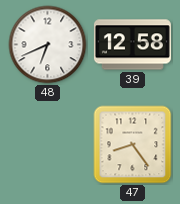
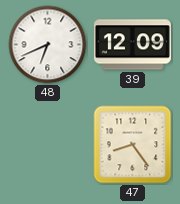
39: 12:58 -> 12:09
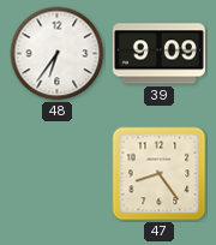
48: 6:41 -> 6:36
39: 12:09 -> 9:09
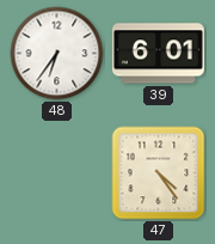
39: 9:09 -> 6:01
47: 8:24 -> 4:24
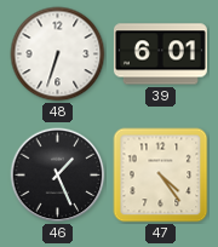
48: 6:36 -> 6:33
46: none -> 1:26
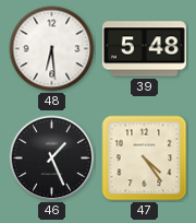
48: 6:33 -> 6:29
39: 6:01 -> 5:48
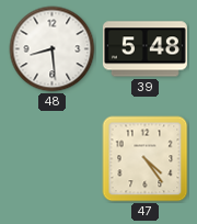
48: 6:29 -> 8:29
46: 1:26 -> none
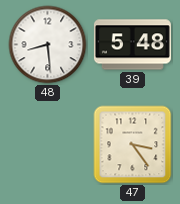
47: 4:24 -> 3:24
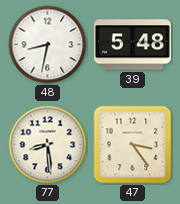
48: 8:29 -> 8:32
77: none -> 8:29
